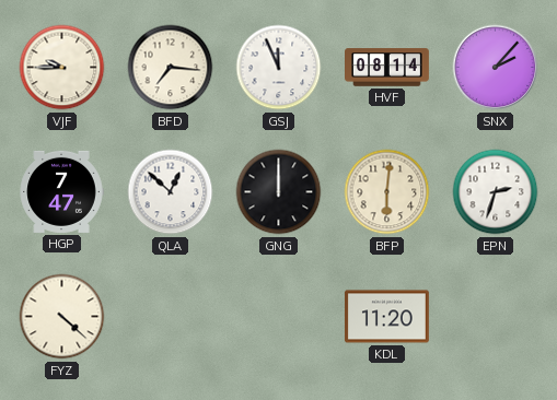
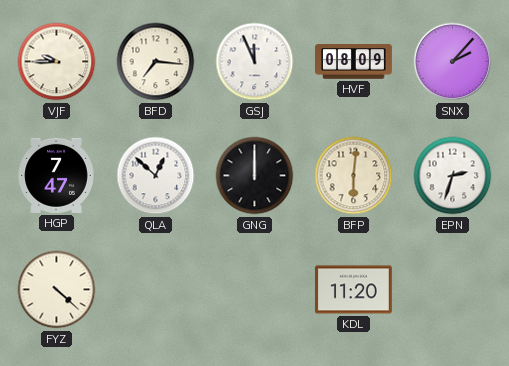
HVF: 08:14 -> 08:09
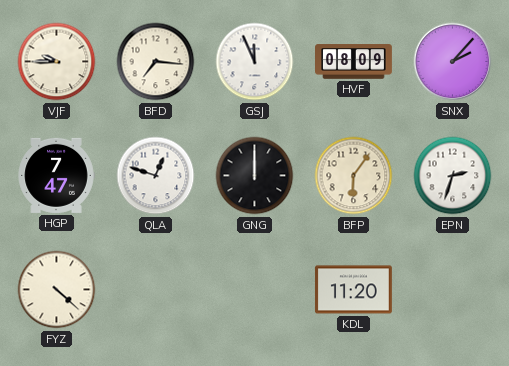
QLA: 12:52 -> 12:48
BFP: 6:01 -> 6:06
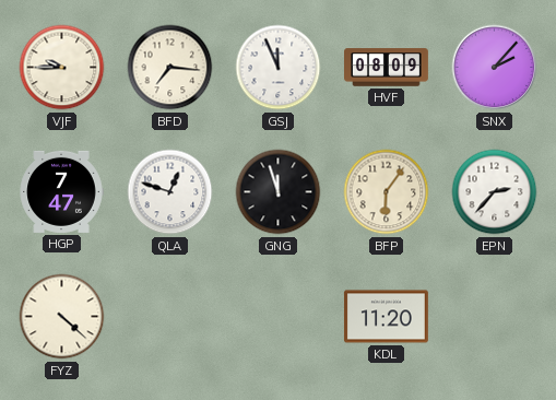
GNG: 12:00 -> 11:57
EPN: 2:33 -> 2:37
